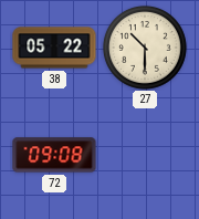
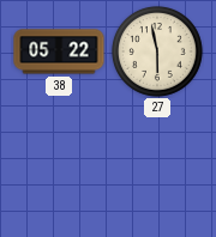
27: 10:30 -> 5:58
72: 09:08 -> none
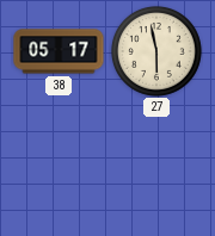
38: 05:22 -> 05:17
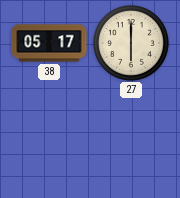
27: 5:58 -> 6:00
